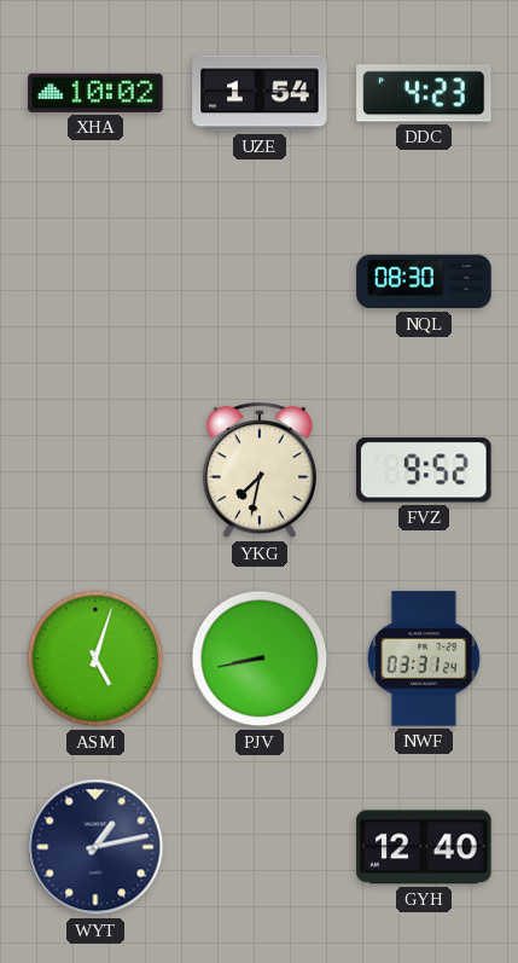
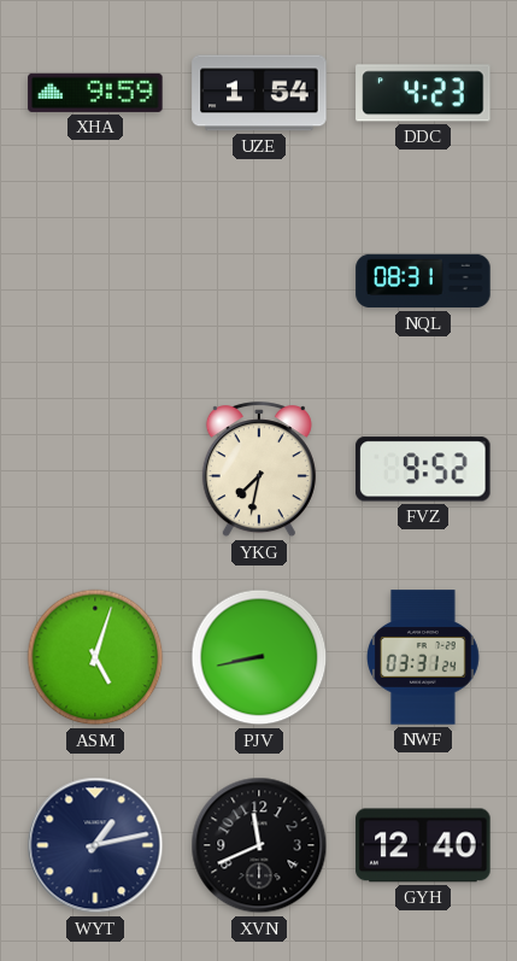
XHA: 10:02 -> 9:59
NQL: 08:30 -> 08:31
XVN: none -> 11:41
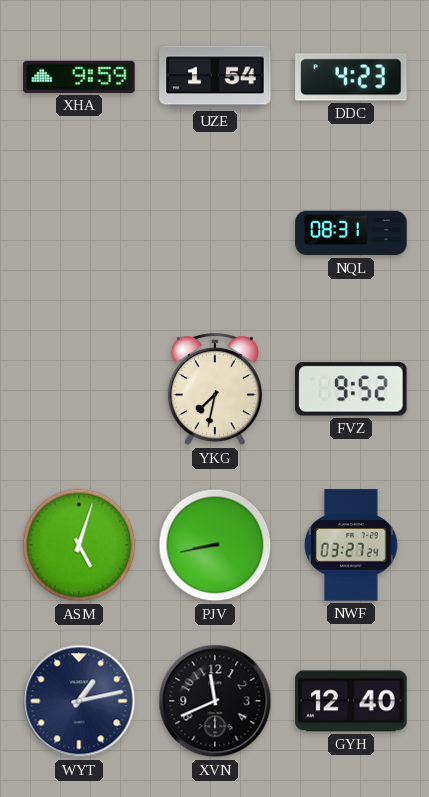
NWF: 03:31 -> 03:27
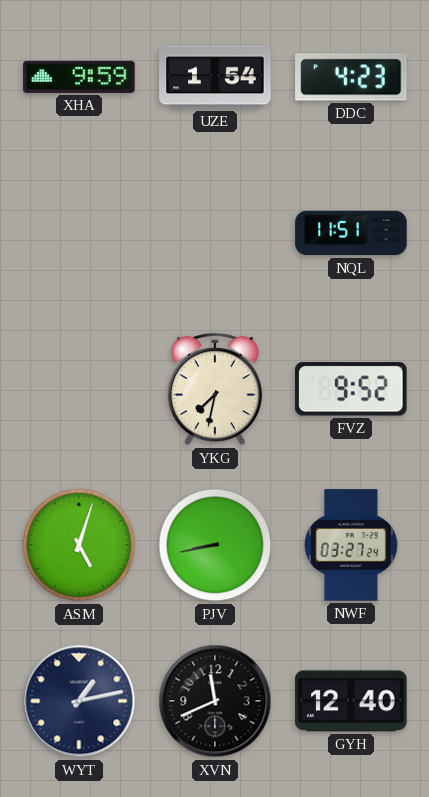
NQL: 08:31 -> 11:51
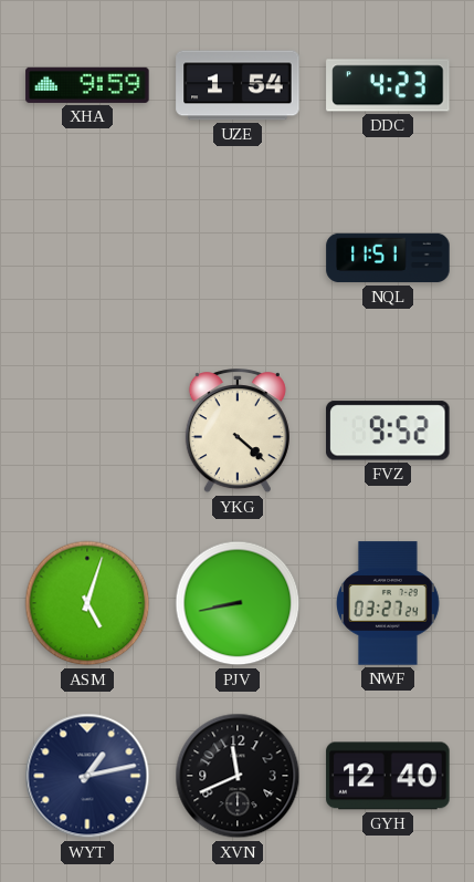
YKG: 7:32 -> 4:22
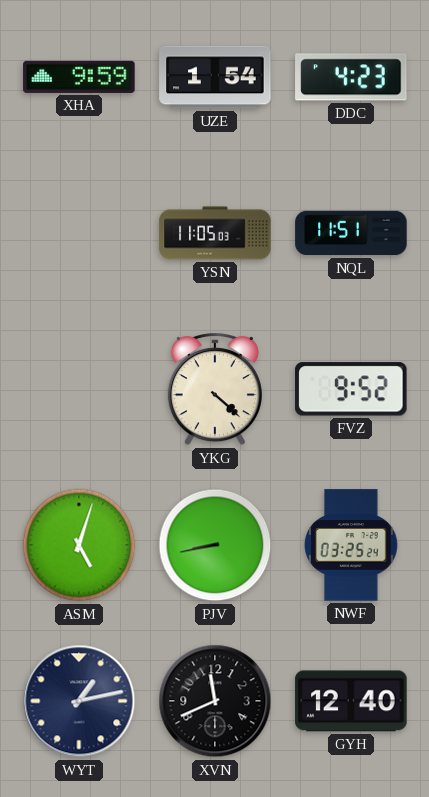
YSN: none -> 11:05
NWF: 03:27 -> 03:25
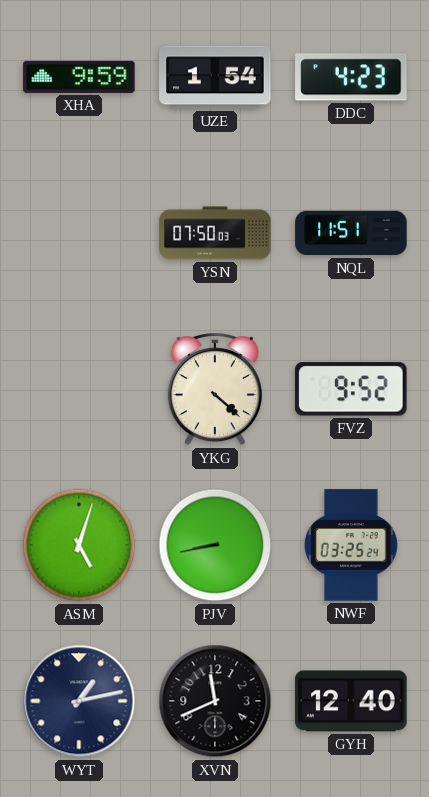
YSN: 11:05 -> 07:50
